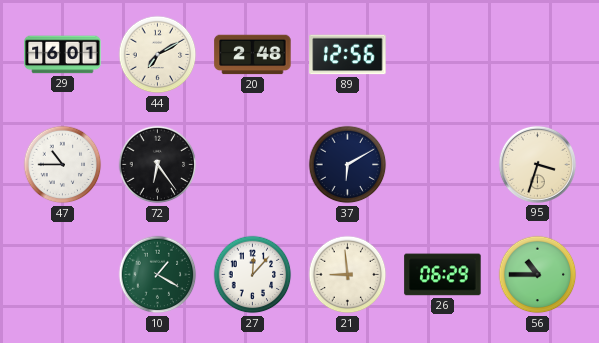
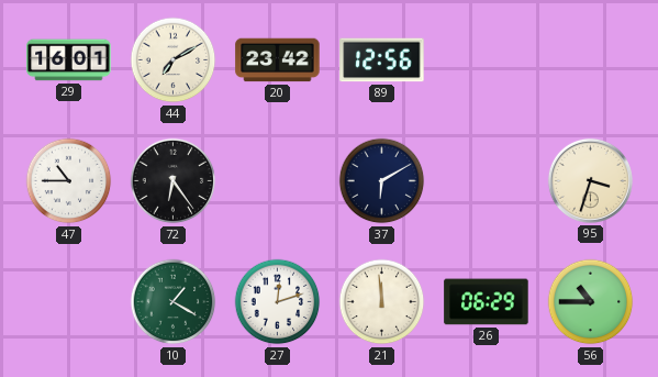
20: 2:48 -> 23:42
27: 12:07 -> 12:12
21: 8:59 -> 11:59
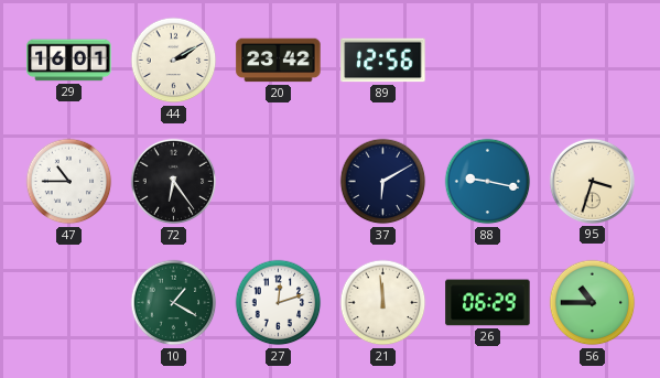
44: 7:10 -> 2:10
88: none -> 9:17
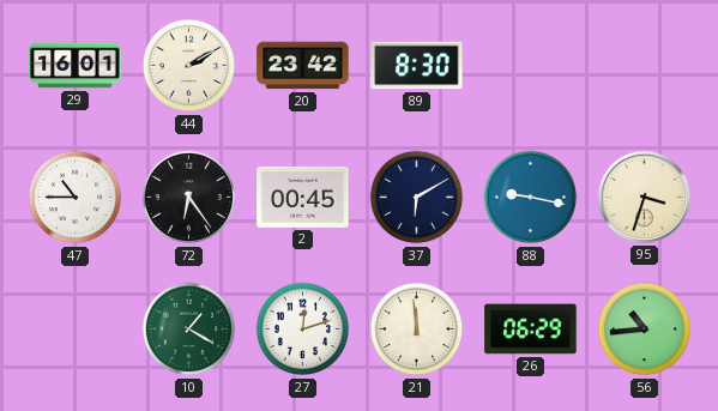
89: 12:56 -> 8:30
2: none -> 00:45
56: 10:45 -> 10:44
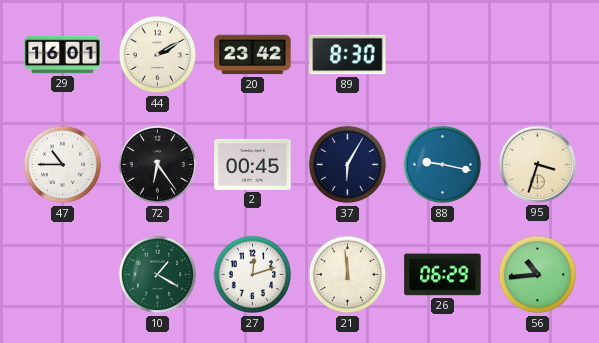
37: 6:10 -> 6:05
